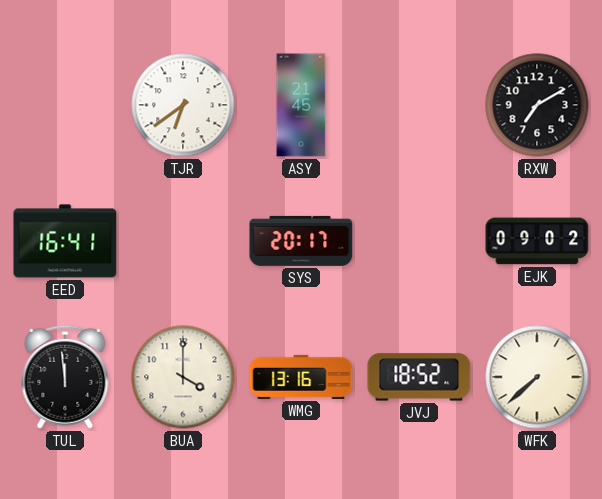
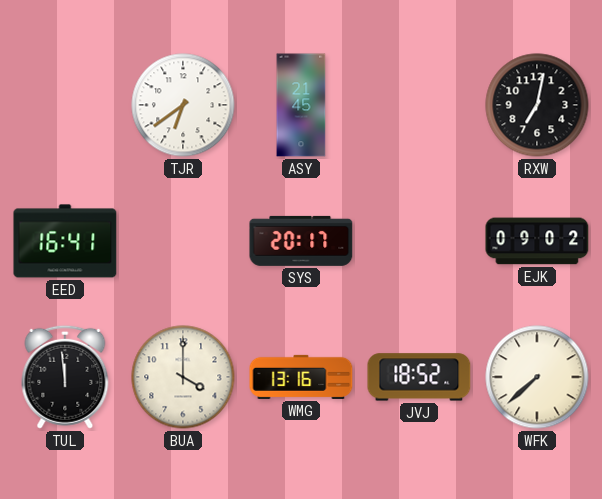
RXW: 7:10 -> 7:02
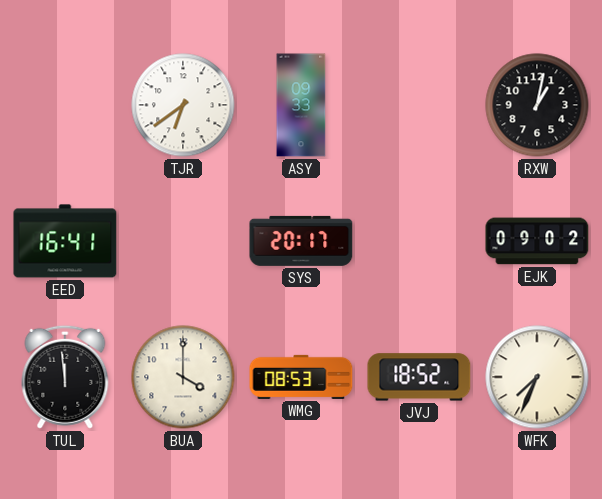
ASY: 21:45 -> 09:33
RXW: 7:02 -> 1:02
WMG: 13:16 -> 08:53
WFK: 7:38 -> 7:34
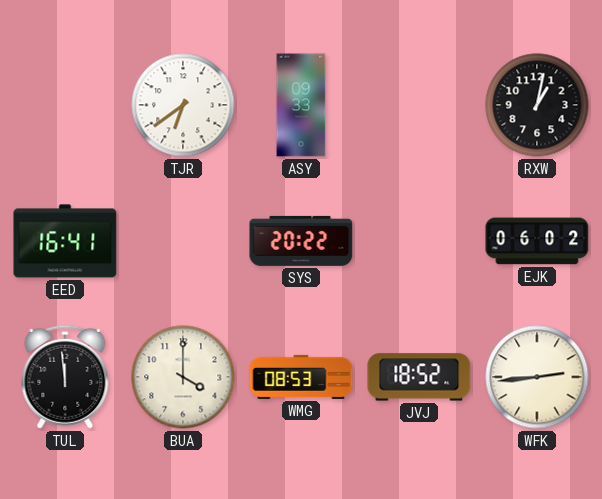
SYS: 20:17 -> 20:22
EJK: 09:02 -> 06:02
WFK: 7:34 -> 2:44
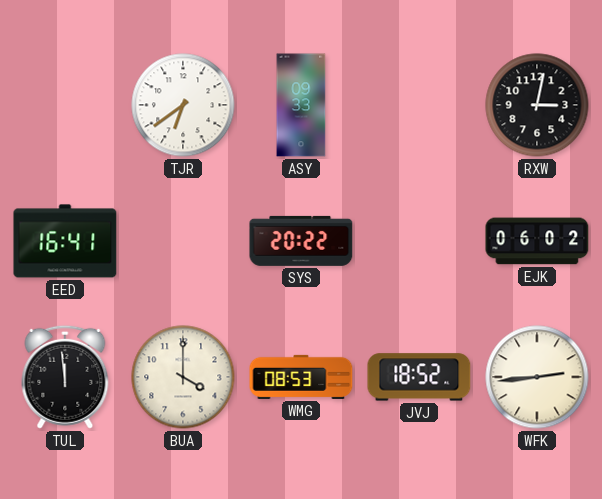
RXW: 1:02 -> 3:02
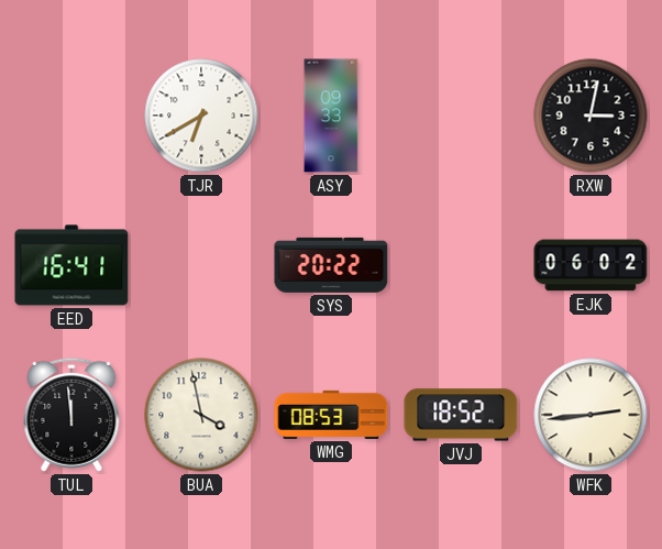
TJR: 6:39 -> 6:40
BUA: 4:00 -> 3:58
